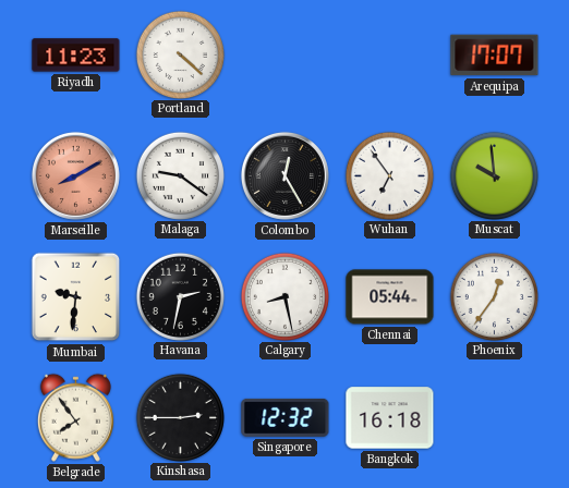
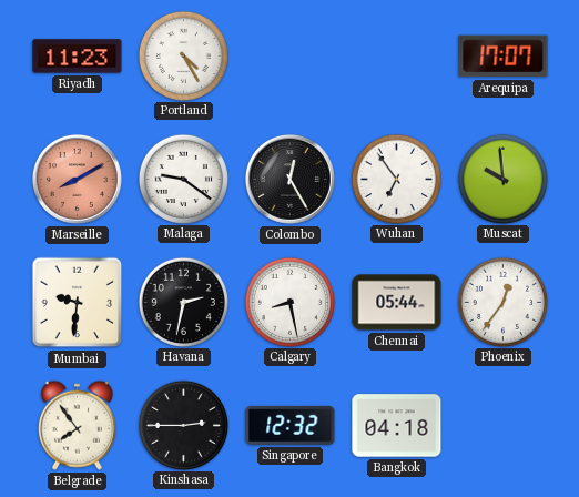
Portland: 4:22 -> 4:25
Bangkok: 16:18 -> 04:18
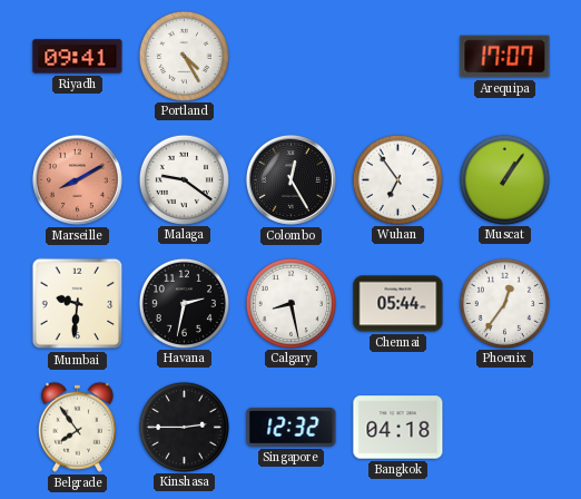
Riyadh: 11:23 -> 09:41
Muscat: 9:59 -> 1:06
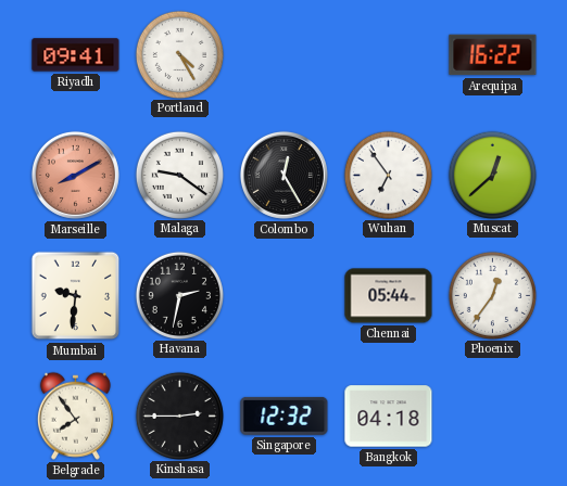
Arequipa: 17:07 -> 16:22
Muscat: 1:06 -> 12:38
Calgary: 8:28 -> none
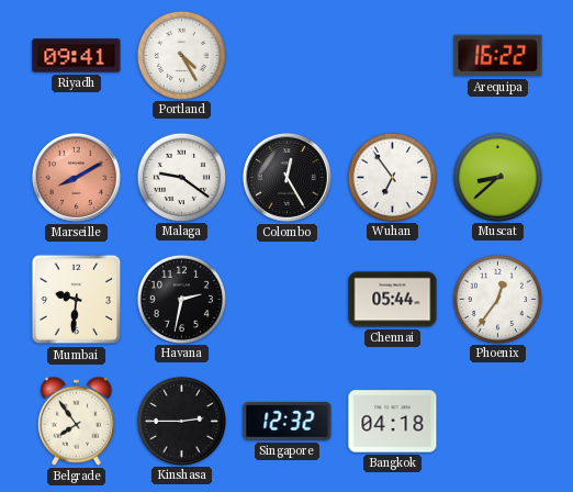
Muscat: 12:38 -> 8:38
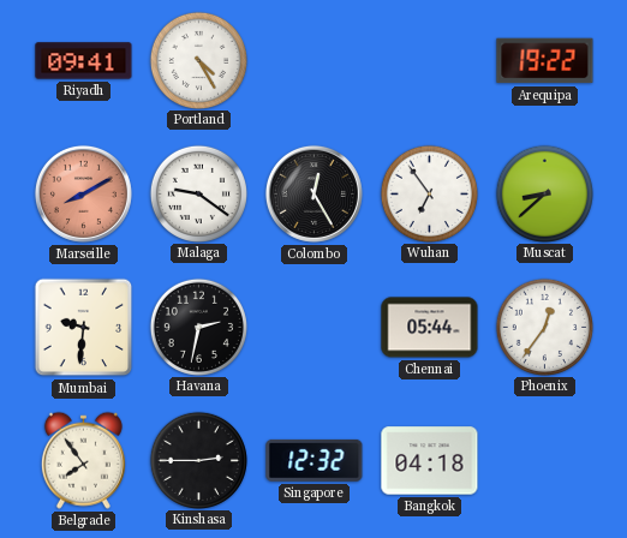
Arequipa: 16:22 -> 19:22
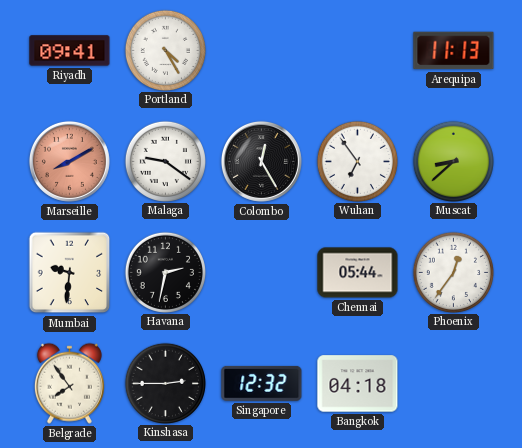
Arequipa: 19:22 -> 11:13
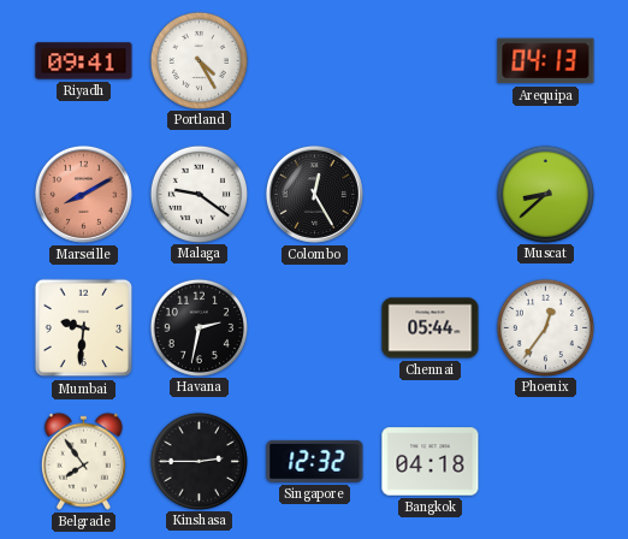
Arequipa: 11:13 -> 04:13
Wuhan: 6:54 -> none
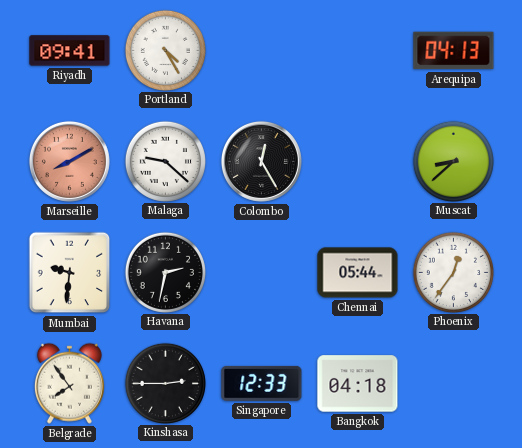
Malaga: 9:21 -> 9:22
Singapore: 12:32 -> 12:33
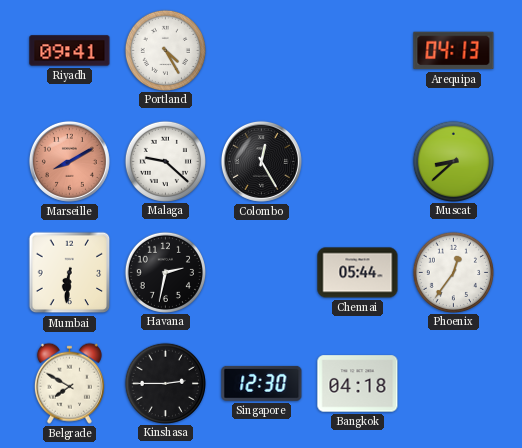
Mumbai: 9:31 -> 6:31
Belgrade: 7:54 -> 7:50
Singapore: 12:33 -> 12:30
